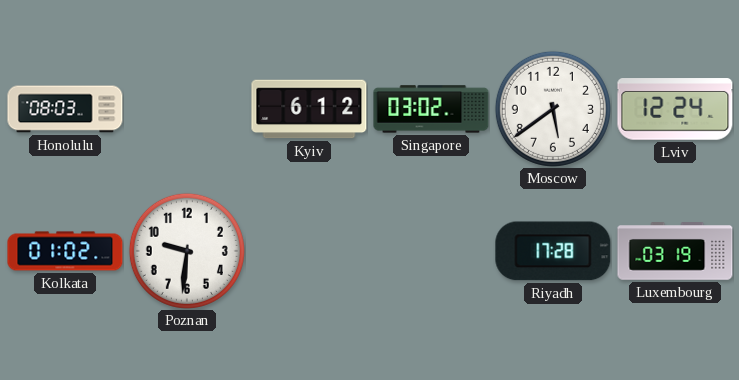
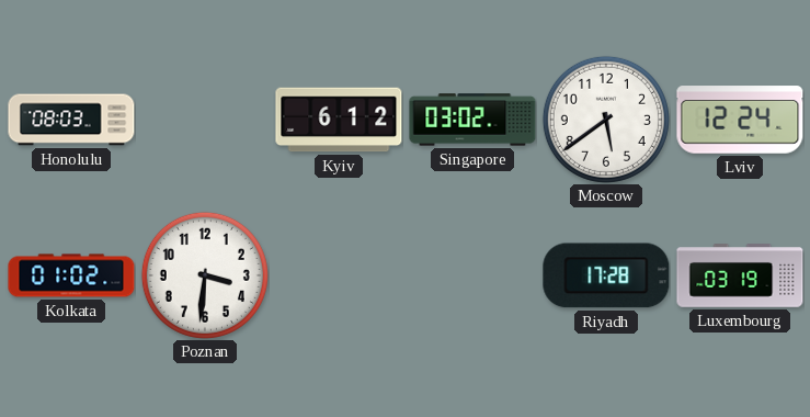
Poznan: 9:31 -> 3:31
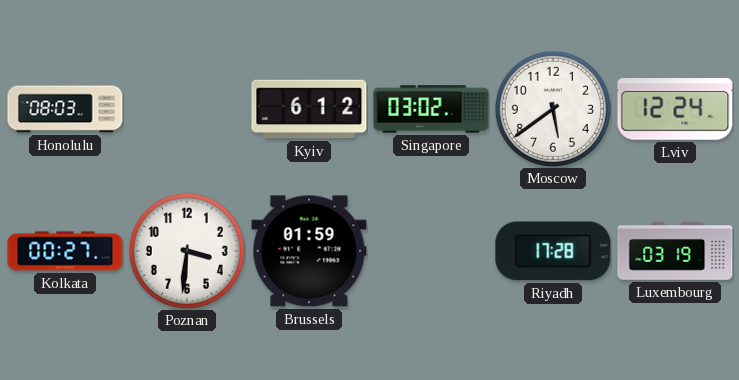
Kolkata: 01:02 -> 00:27
Brussels: none -> 01:59
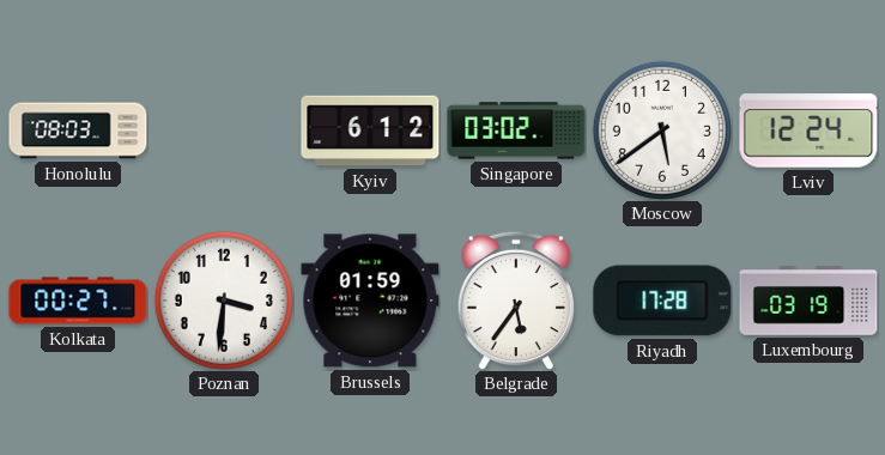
Belgrade: none -> 5:36
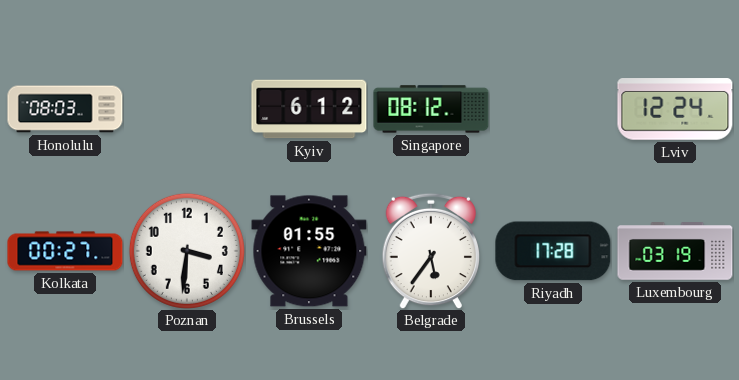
Singapore: 03:02 -> 08:12
Moscow: 5:39 -> none
Brussels: 01:59 -> 01:55
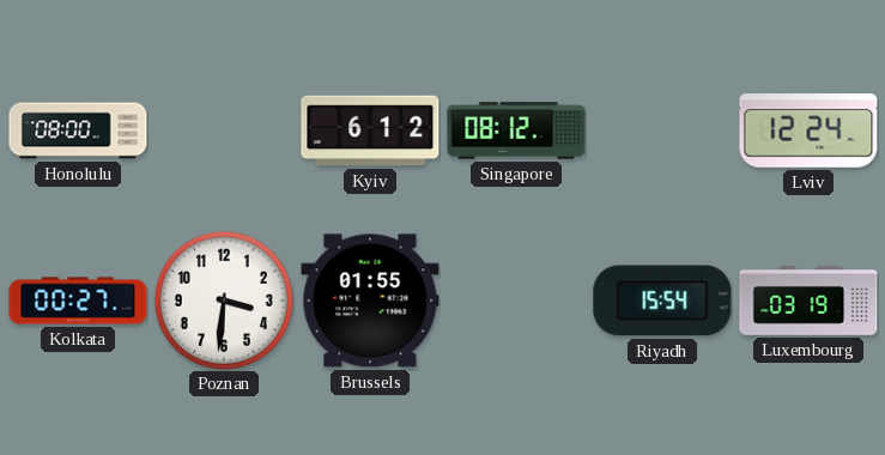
Honolulu: 08:03 -> 08:00
Belgrade: 5:36 -> none
Riyadh: 17:28 -> 15:54
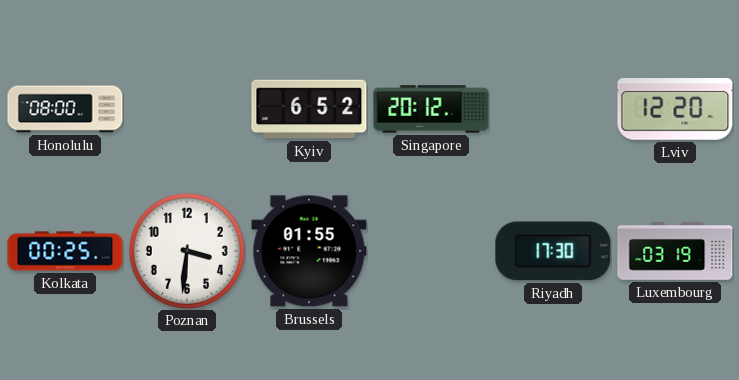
Kyiv: 6:12 -> 6:52
Singapore: 08:12 -> 20:12
Lviv: 12:24 -> 12:20
Kolkata: 00:27 -> 00:25
Riyadh: 15:54 -> 17:30
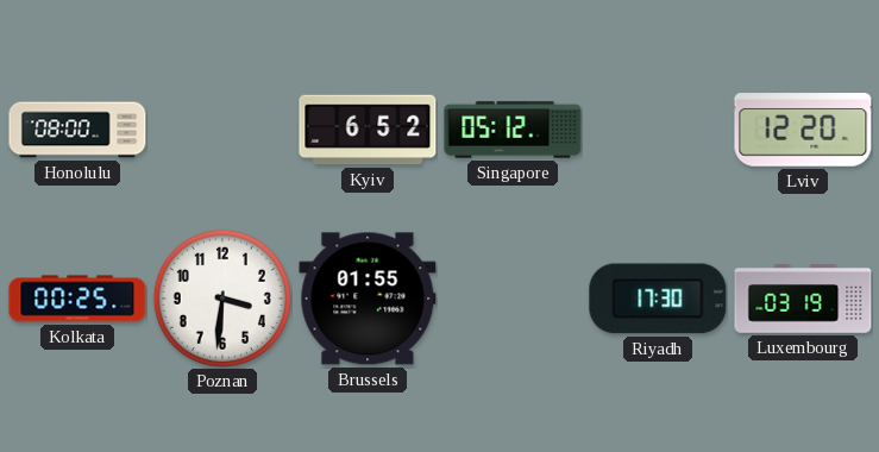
Singapore: 20:12 -> 05:12
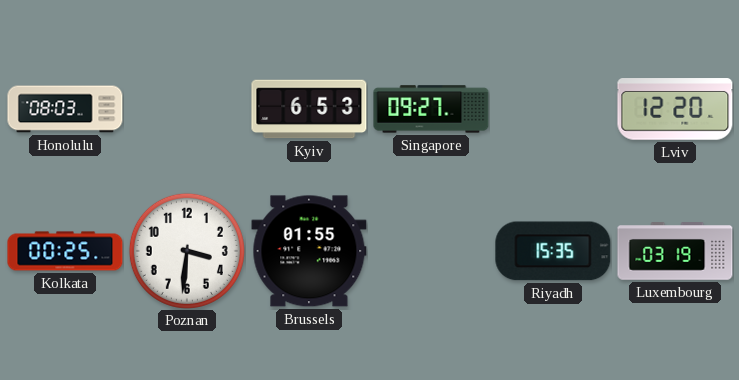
Honolulu: 08:00 -> 08:03
Kyiv: 6:52 -> 6:53
Singapore: 05:12 -> 09:27
Riyadh: 17:30 -> 15:35
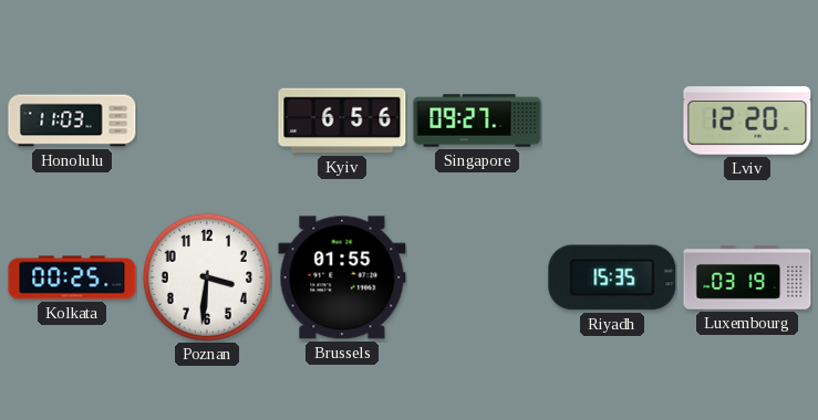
Honolulu: 08:03 -> 11:03
Kyiv: 6:53 -> 6:56
